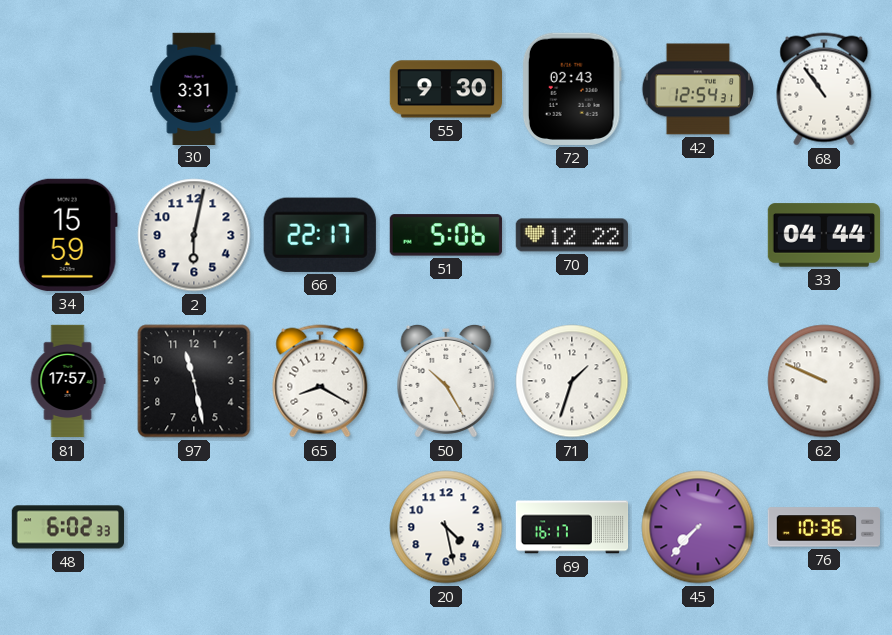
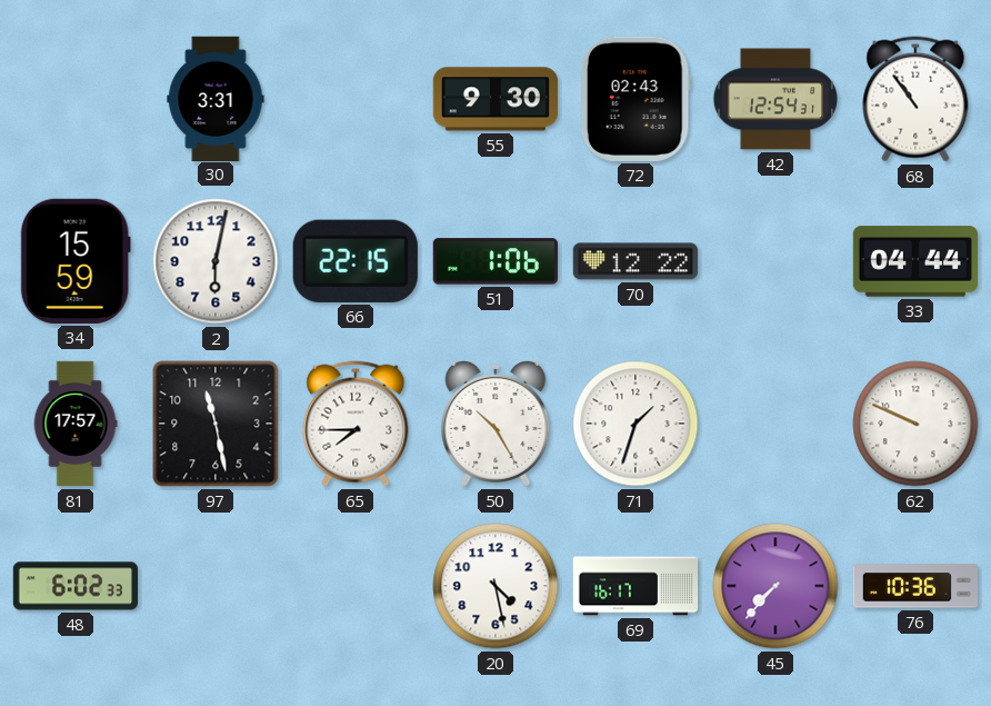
66: 22:17 -> 22:15
51: 5:06 -> 1:06
65: 8:20 -> 7:45
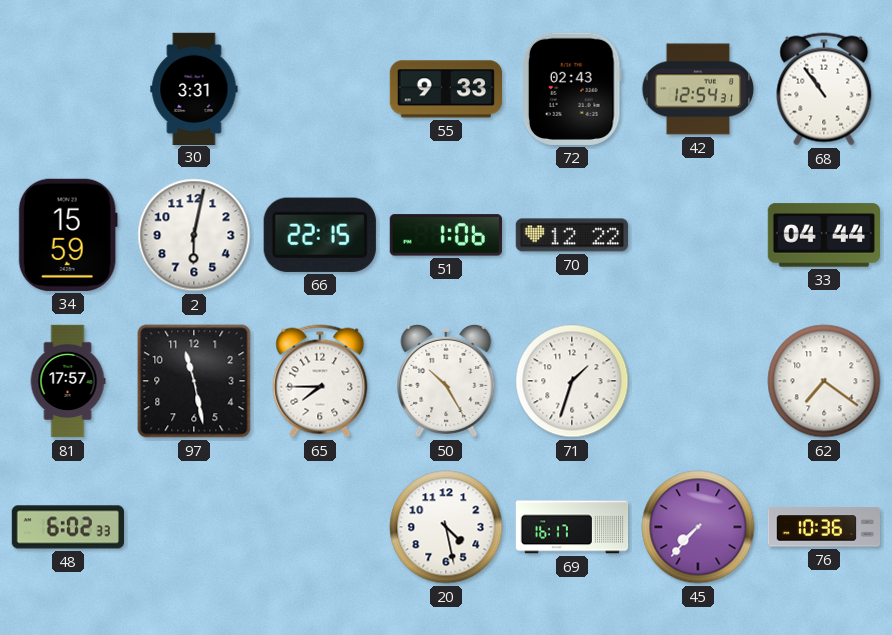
55: 9:30 -> 9:33
62: 9:49 -> 7:21
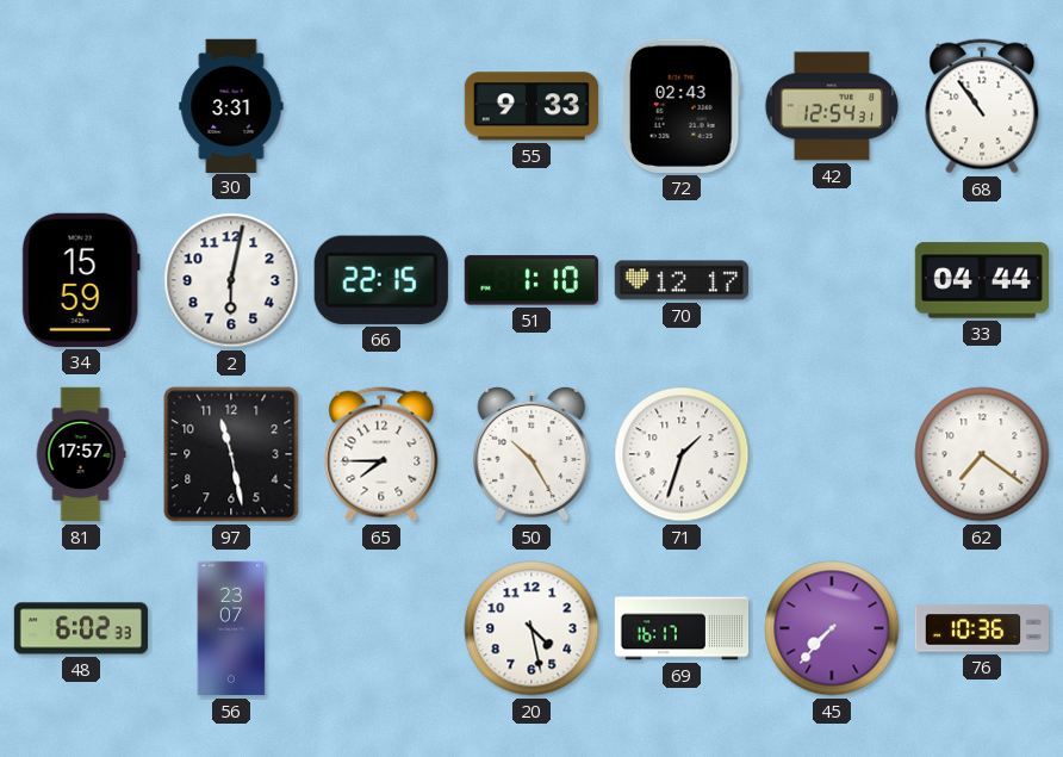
51: 1:06 -> 1:10
70: 12:22 -> 12:17
56: none -> 23:07
